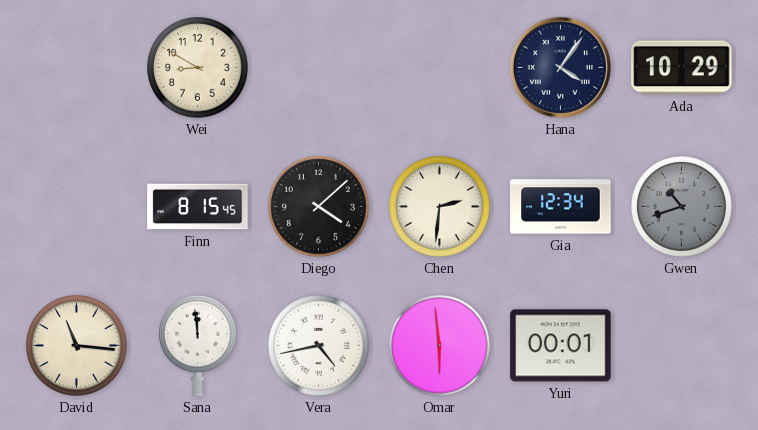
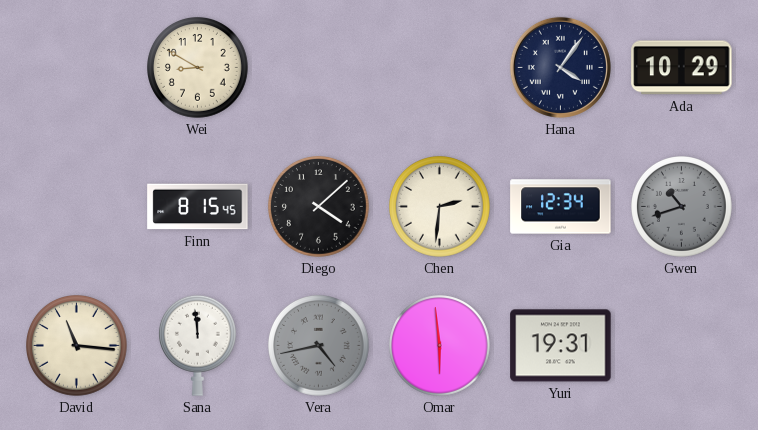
Vera dial: white -> grey
Yuri: 00:01 -> 19:31
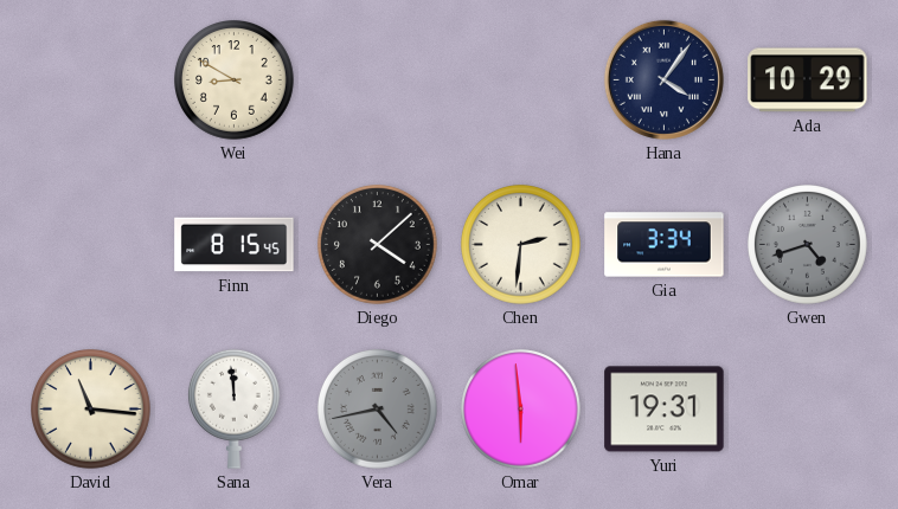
Gia: 12:34 -> 3:34
Gwen: 10:42 -> 4:42
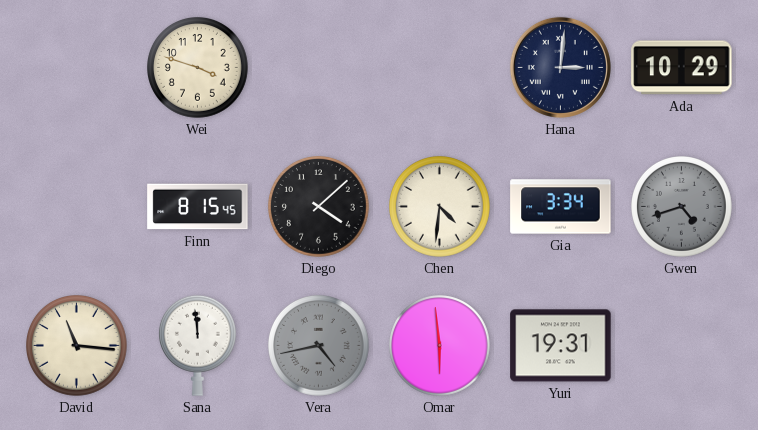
Wei: 8:50 -> 3:48
Hana: 4:06 -> 3:01
Chen: 2:31 -> 4:31
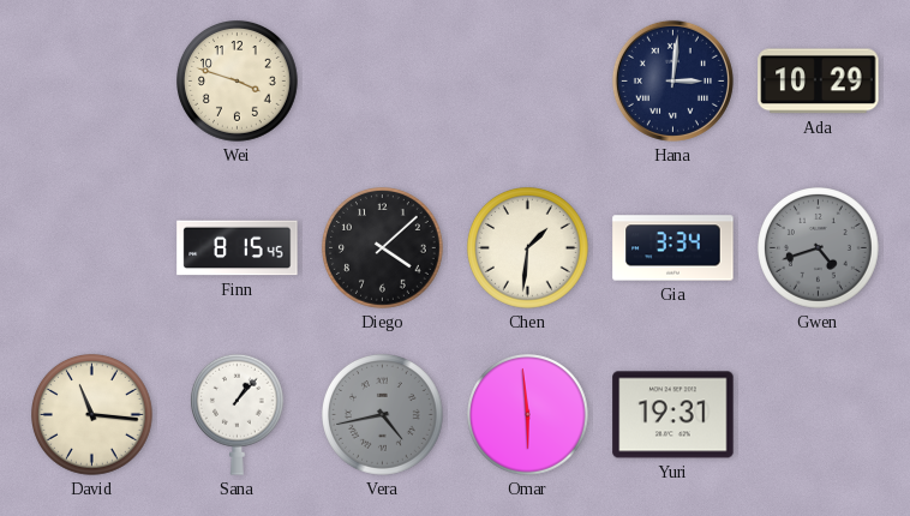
Chen: 4:31 -> 1:31
Sana: 11:59 -> 1:07
